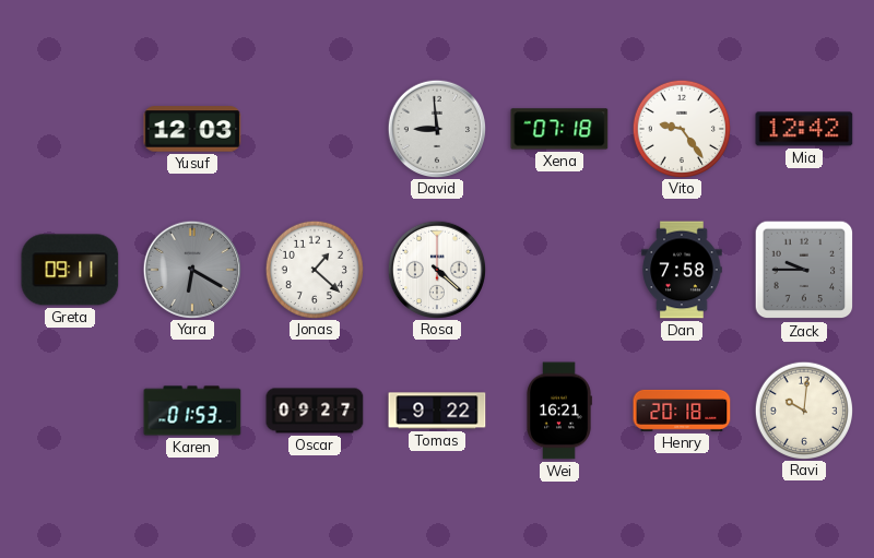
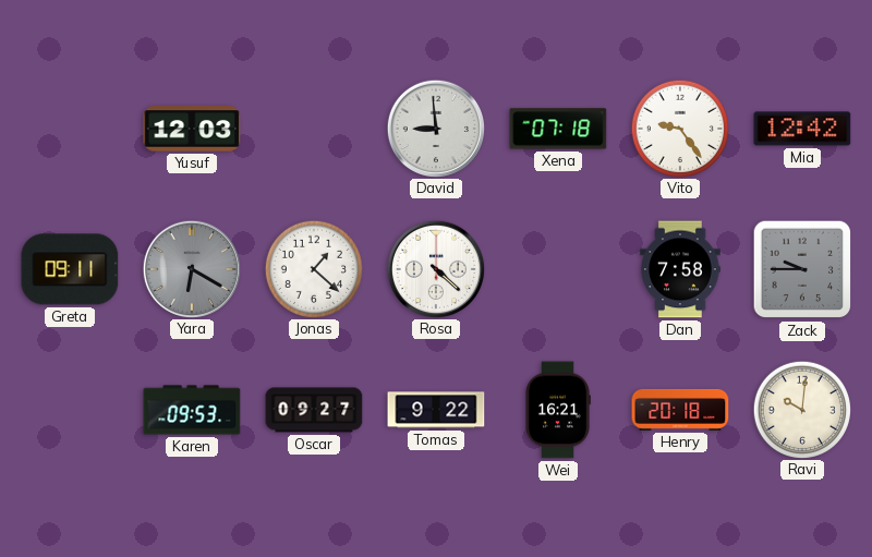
Karen: 01:53 -> 09:53
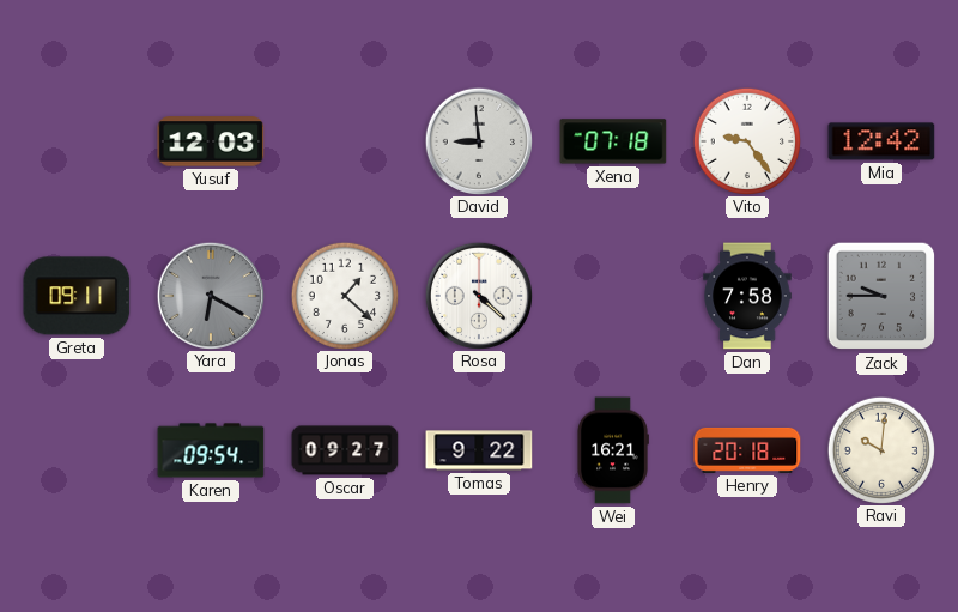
Karen: 09:53 -> 09:54
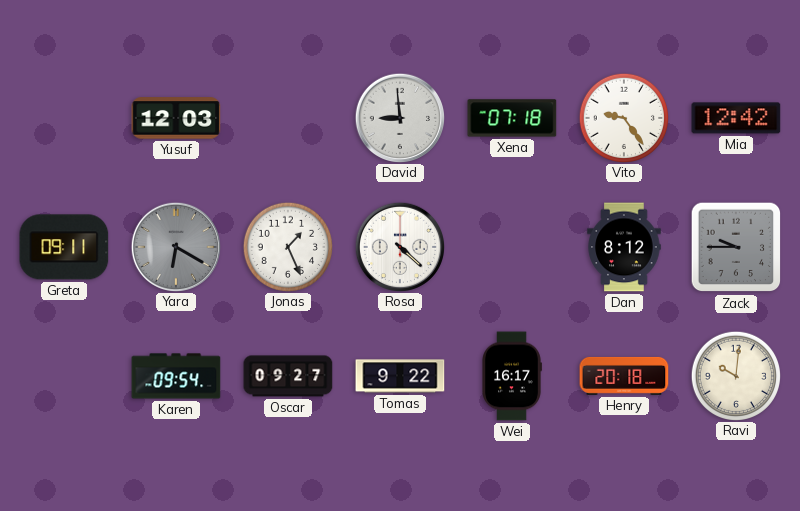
Jonas: 1:22 -> 1:26
Dan: 7:58 -> 8:12
Wei: 16:21 -> 16:17
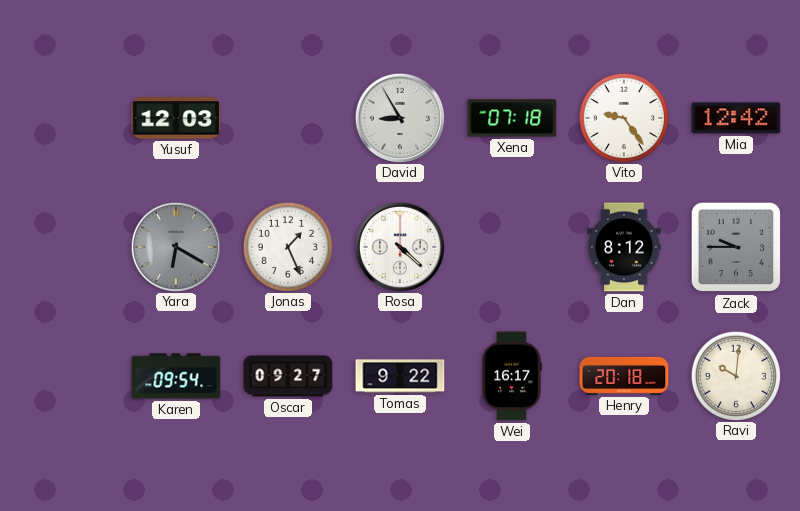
David: 8:59 -> 8:55
Greta: 09:11 -> none
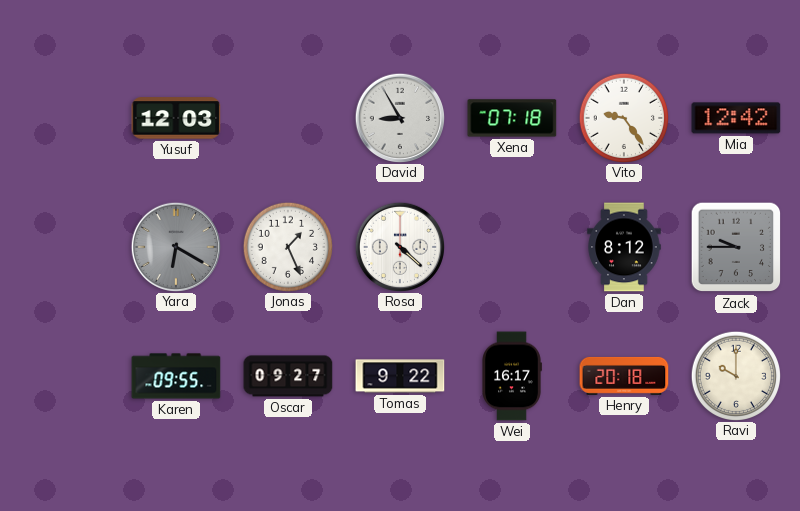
Karen: 09:54 -> 09:55
Ravi: 10:01 -> 10:00
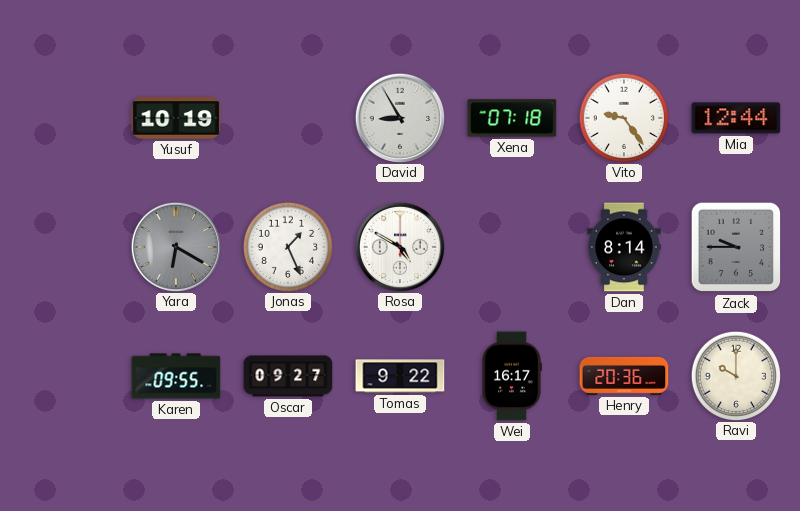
Yusuf: 12:03 -> 10:19
Mia: 12:42 -> 12:44
Rosa: 4:22 -> 4:50
Dan: 8:12 -> 8:14
Henry: 20:18 -> 20:36
